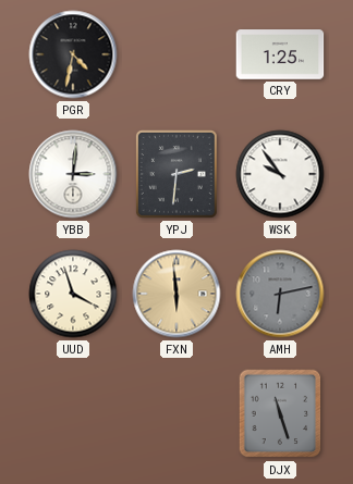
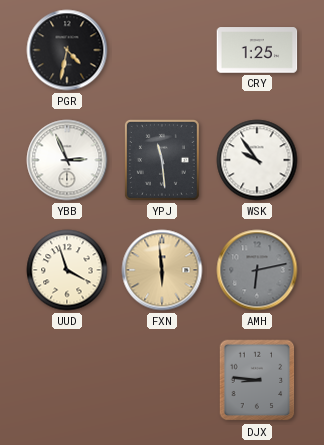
YBB: 3:01 -> 2:56
YPJ: 2:31 -> 11:29
DJX: 11:27 -> 8:46
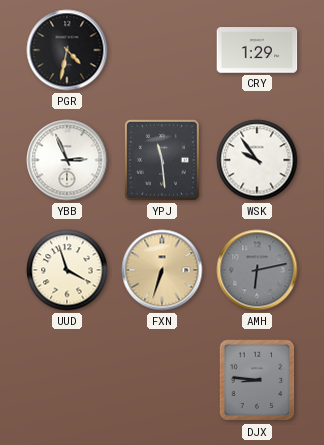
CRY: 1:25 -> 1:29
FXN: 5:59 -> 6:33
